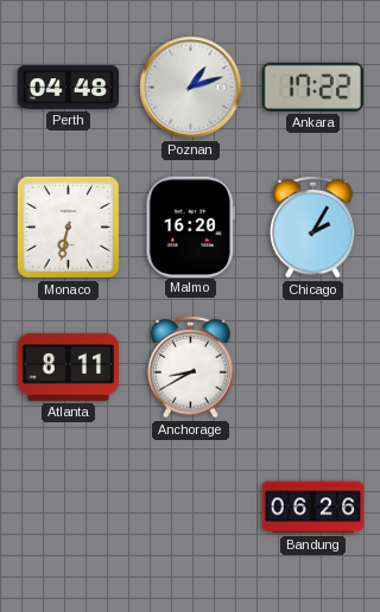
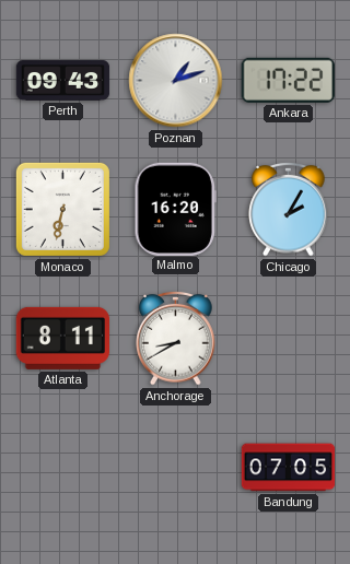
Perth: 04:48 -> 09:43
Bandung: 06:26 -> 07:05
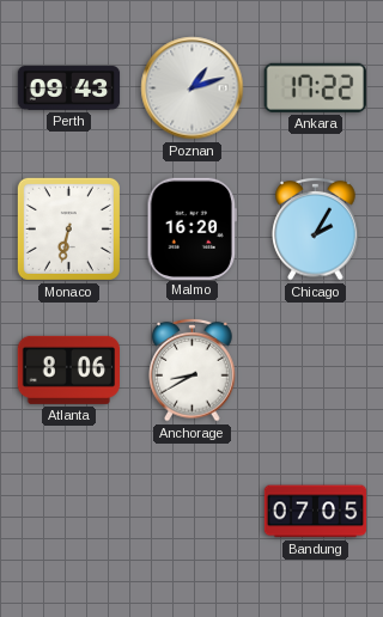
Atlanta: 8:11 -> 8:06
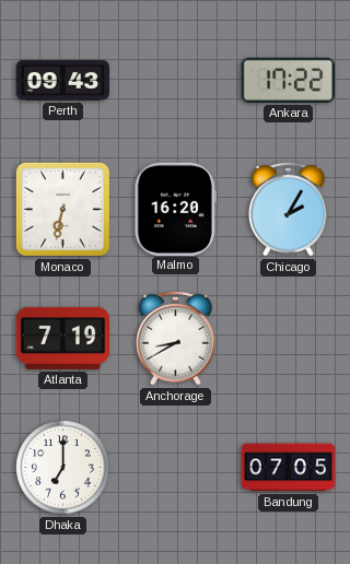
Poznan: 1:12 -> none
Atlanta: 8:06 -> 7:19
Dhaka: none -> 7:00
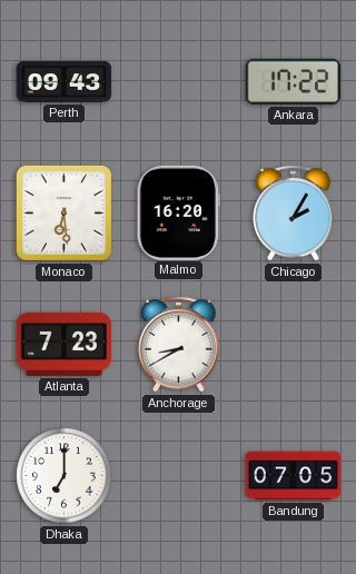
Monaco: 6:32 -> 6:29
Atlanta: 7:19 -> 7:23
